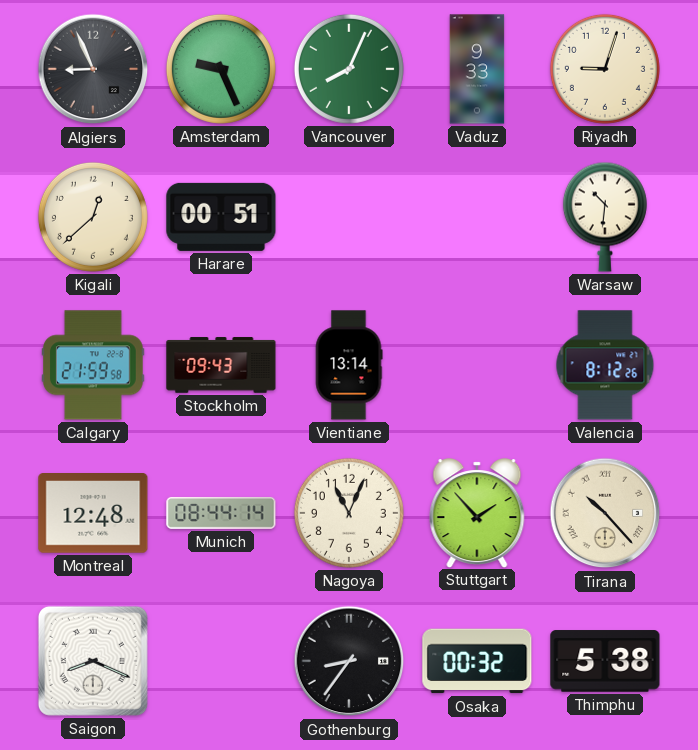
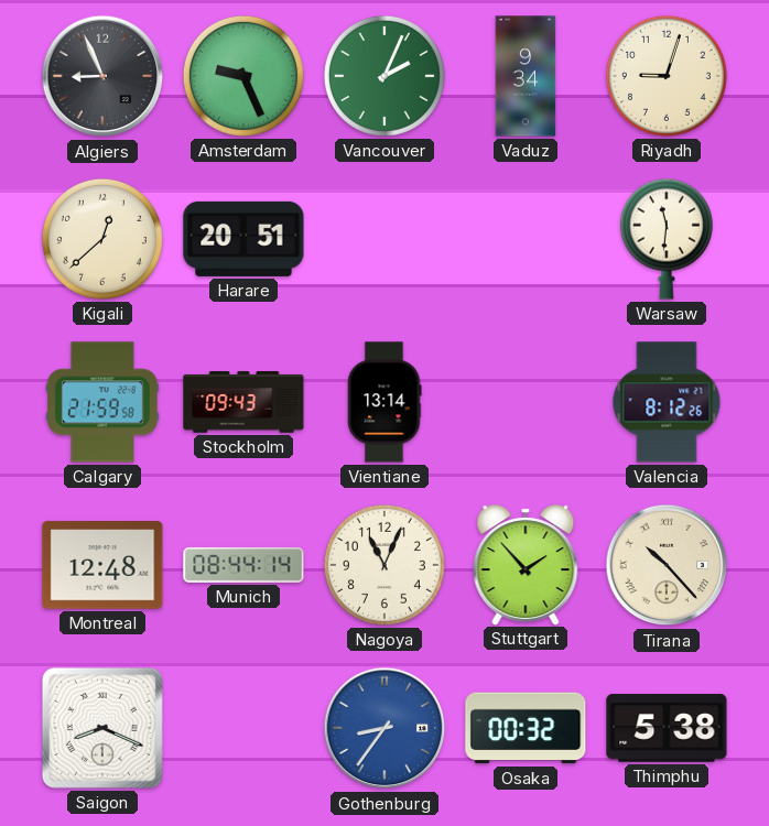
Vancouver: 8:04 -> 2:04
Vaduz: 9:33 -> 9:34
Harare: 00:51 -> 20:51
Warsaw: 10:31 -> 11:31
Gothenburg dial: black -> blue
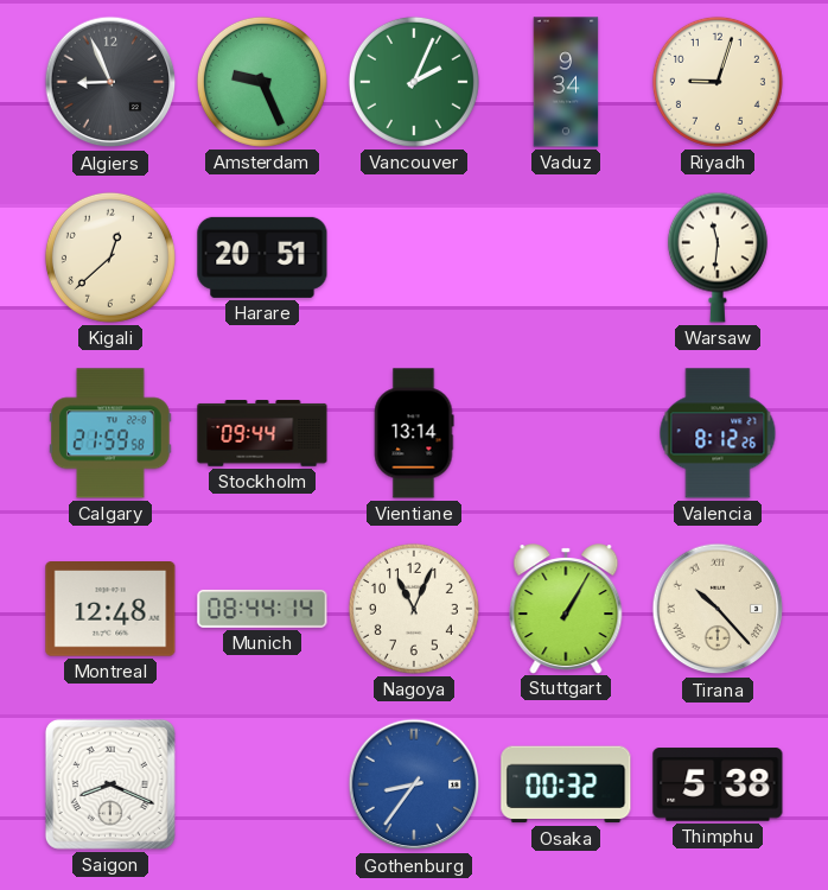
Stockholm: 09:43 -> 09:44
Stuttgart: 1:53 -> 1:05
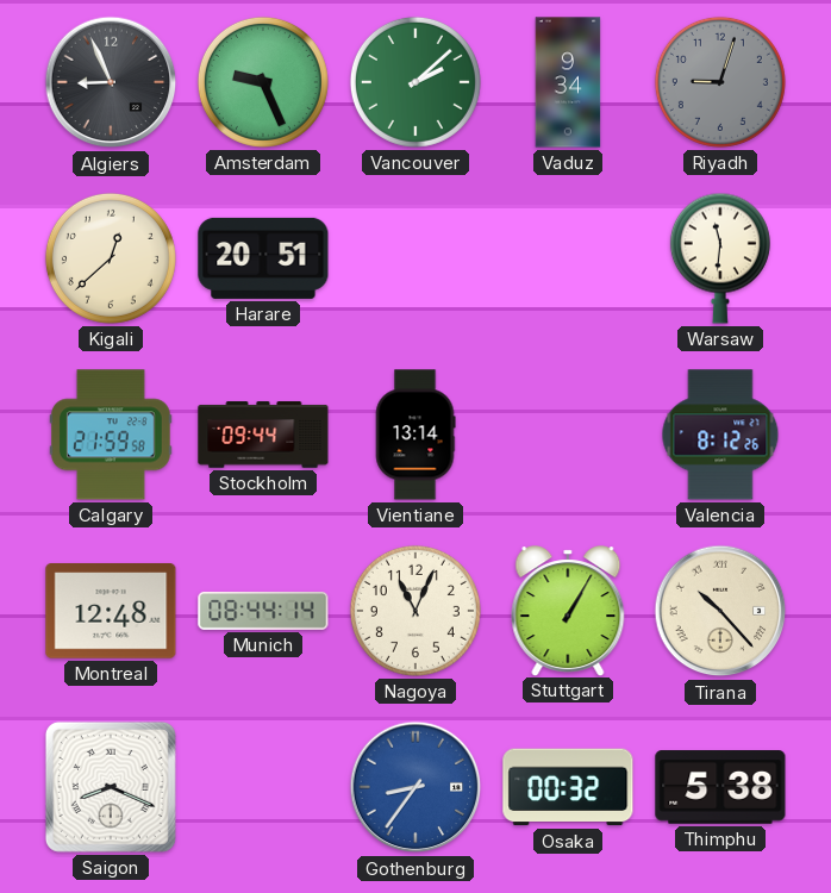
Vancouver: 2:04 -> 2:08
Riyadh dial: cream -> grey
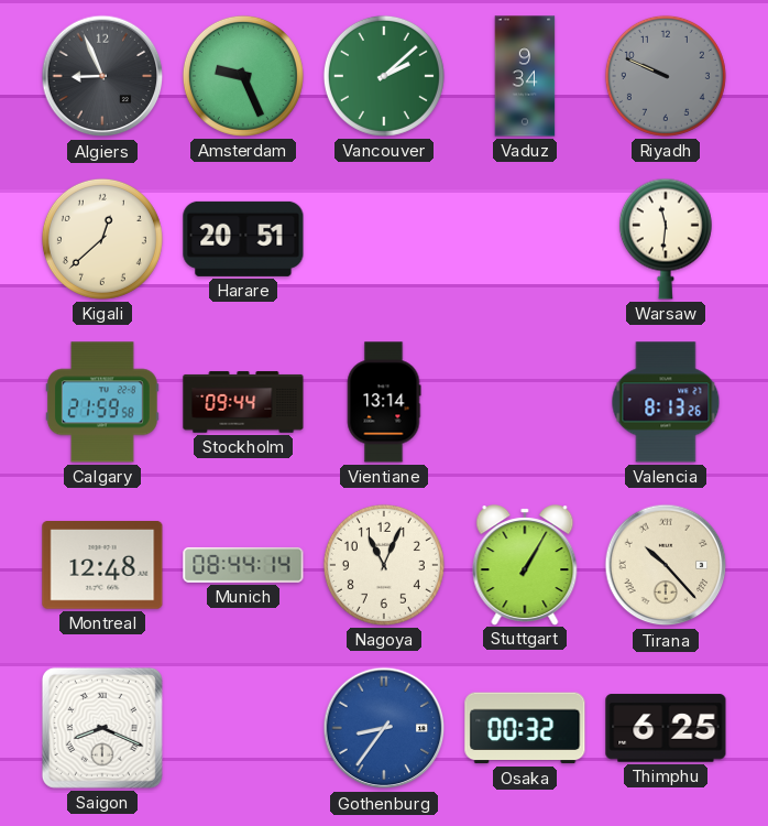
Riyadh: 9:03 -> 9:49
Valencia: 8:12 -> 8:13
Thimphu: 5:38 -> 6:25
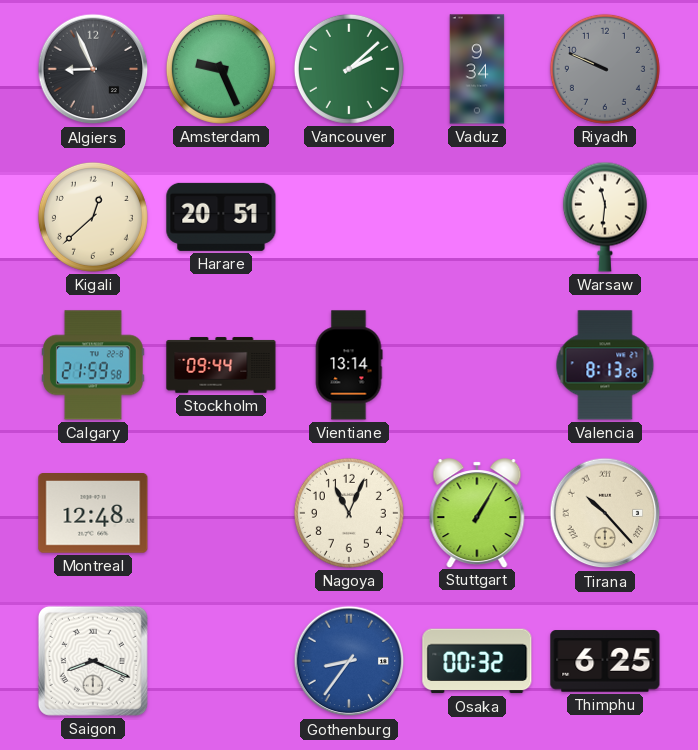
Munich: 08:44 -> none
